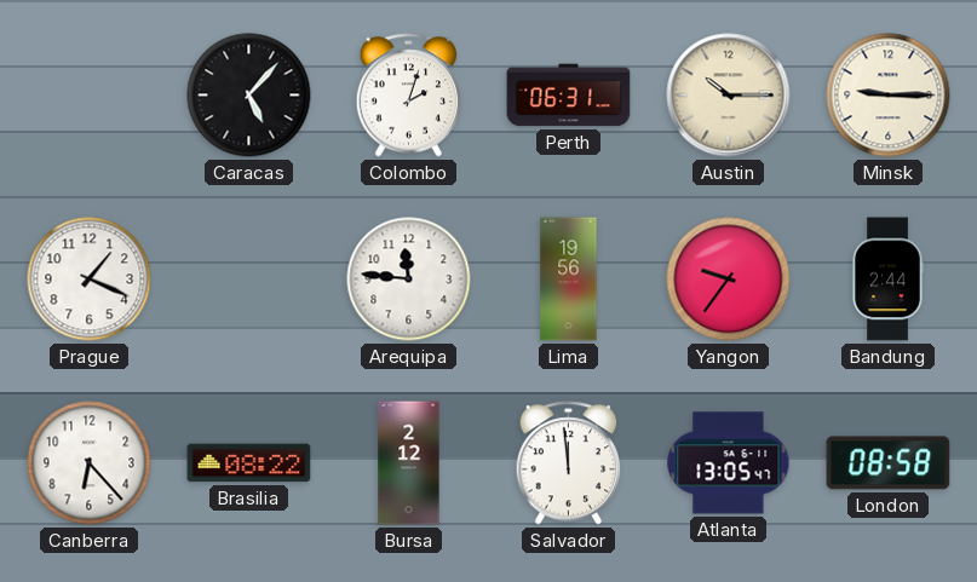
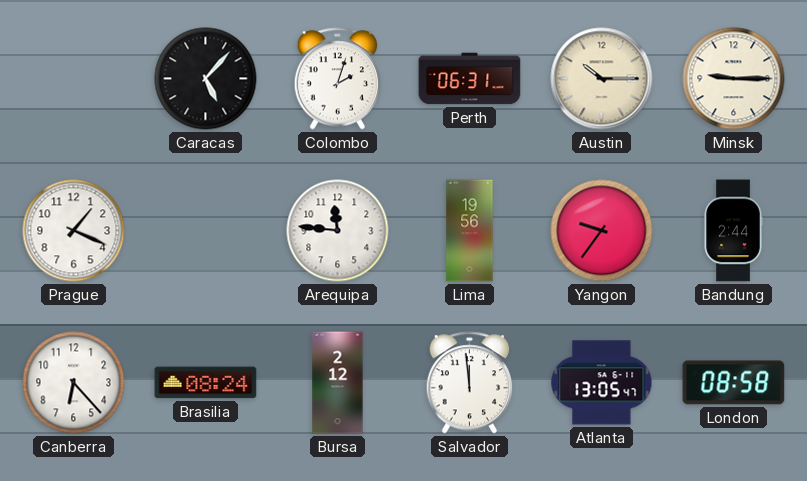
Brasilia: 08:22 -> 08:24
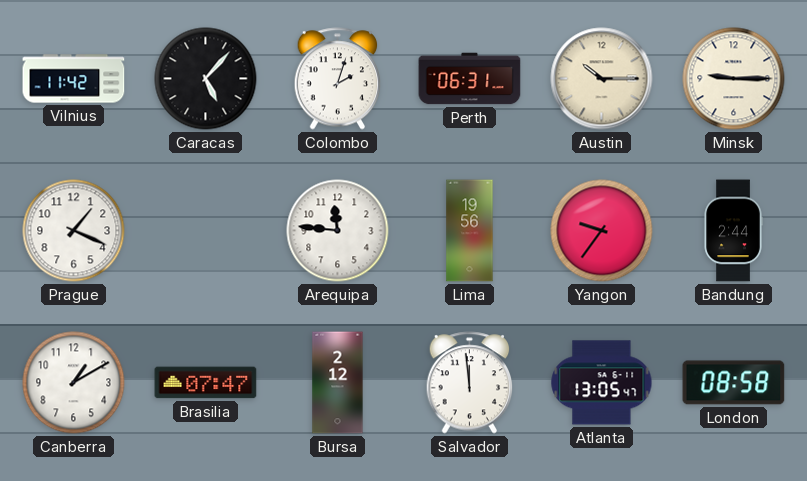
Vilnius: none -> 11:42
Canberra: 6:23 -> 1:10
Brasilia: 08:24 -> 07:47
